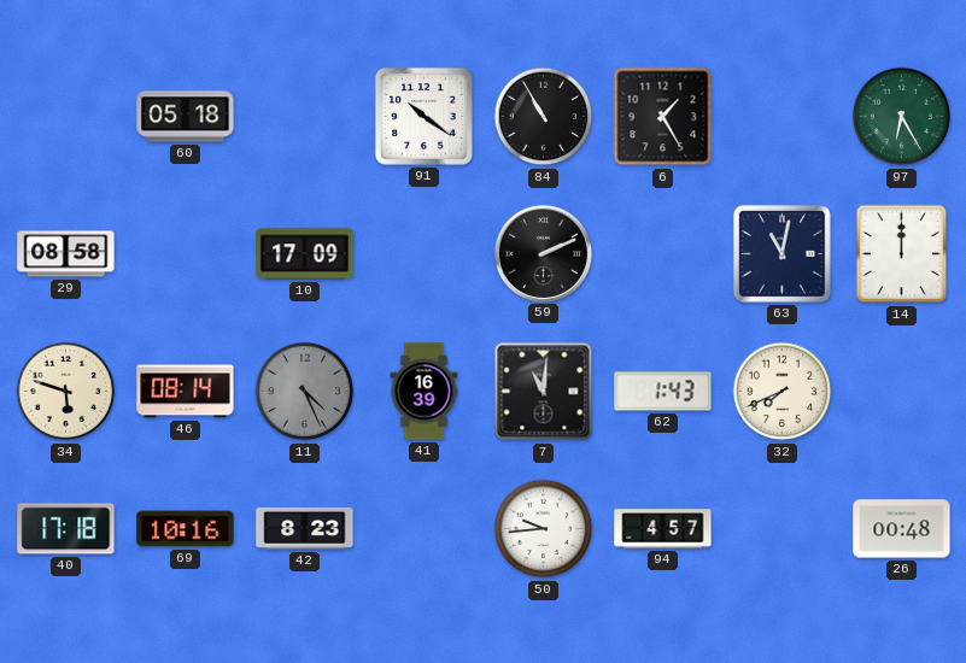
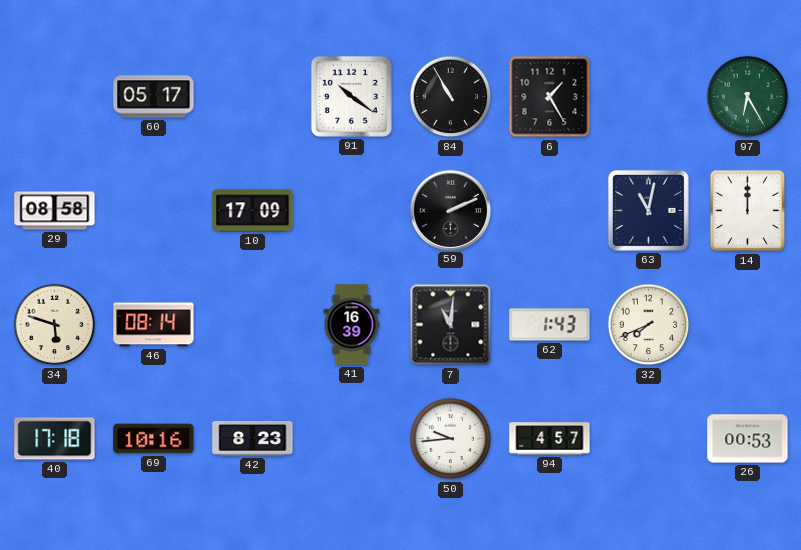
60: 05:18 -> 05:17
11: 4:26 -> none
26: 00:48 -> 00:53
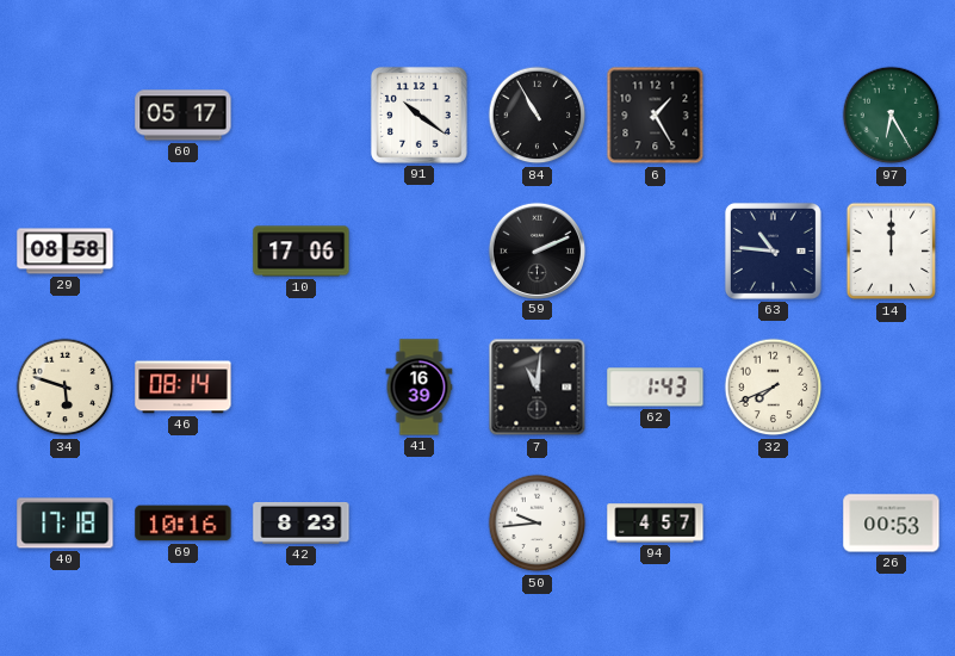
10: 17:09 -> 17:06
63: 11:02 -> 10:46
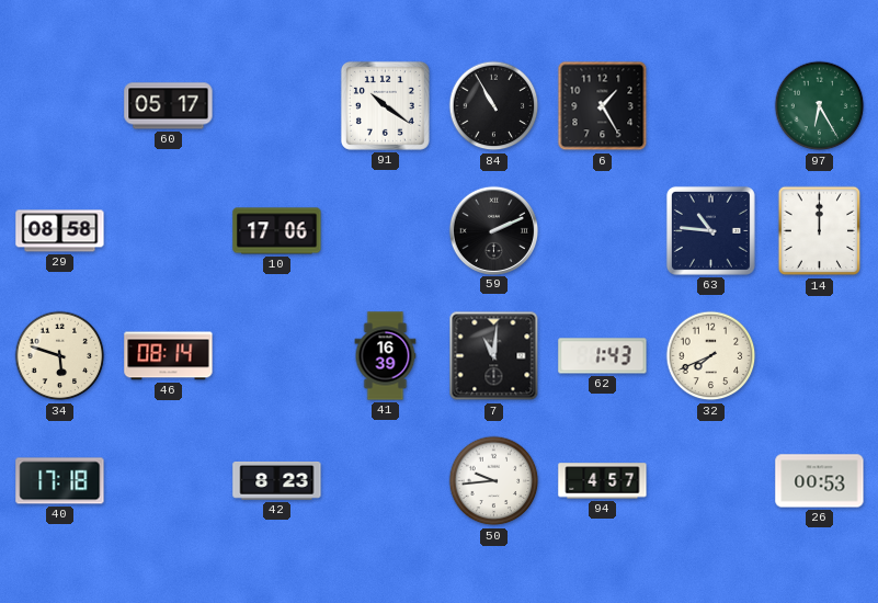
69: 10:16 -> none
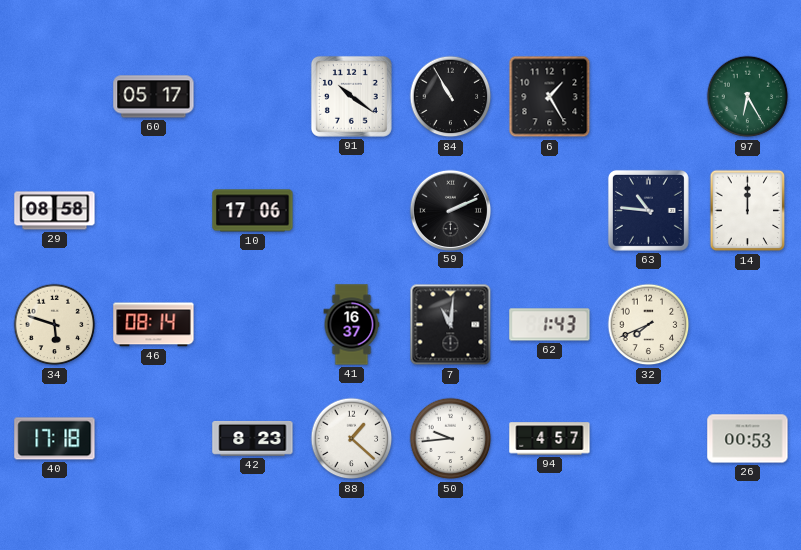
41: 16:39 -> 16:37
88: none -> 1:22
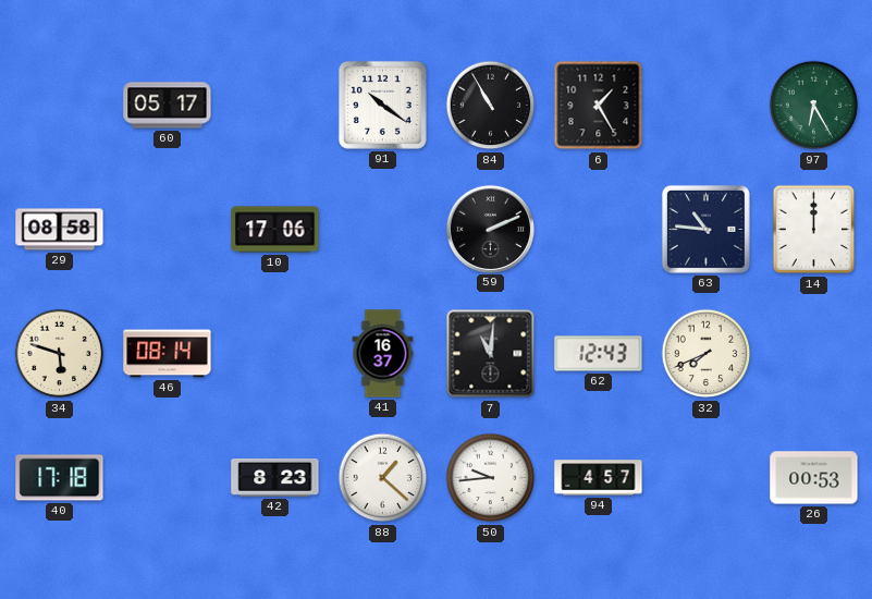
62: 1:43 -> 12:43
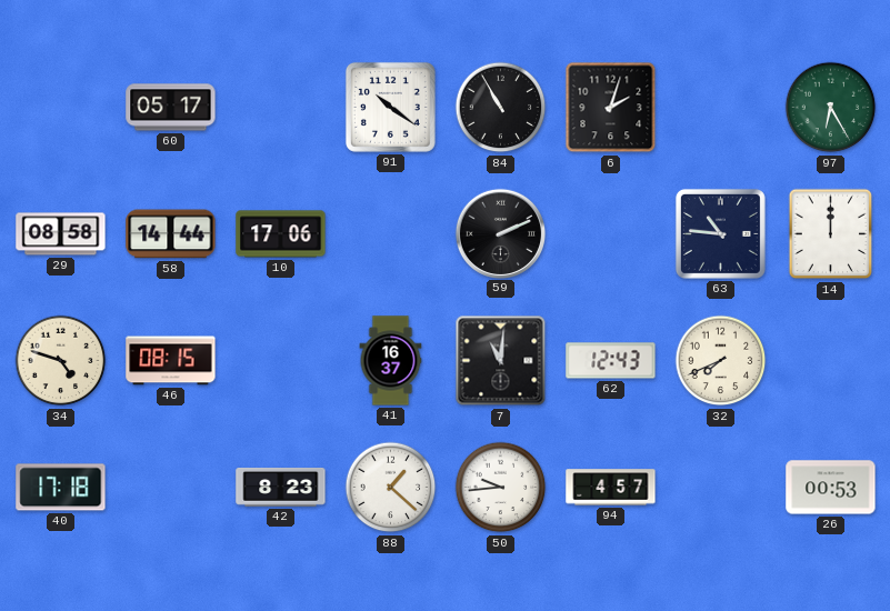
6: 1:25 -> 2:03
58: none -> 14:44
34: 5:48 -> 4:48
46: 08:14 -> 08:15
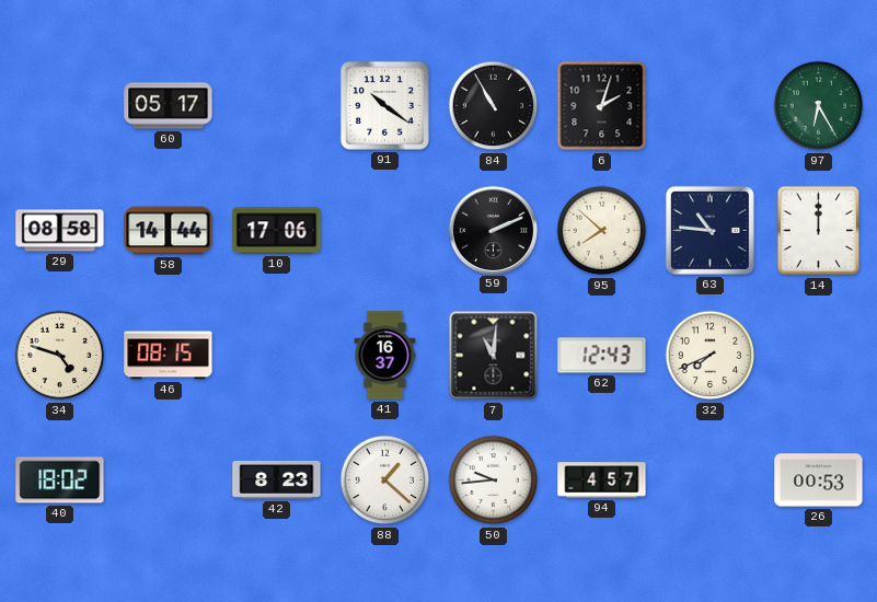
95: none -> 7:52
40: 17:18 -> 18:02
